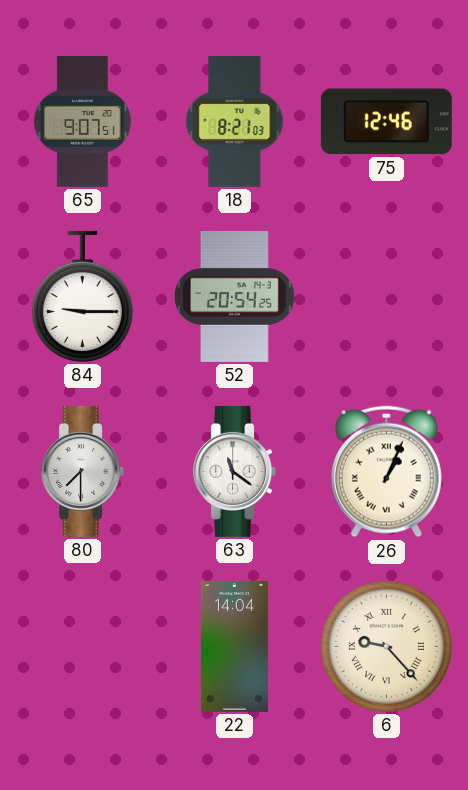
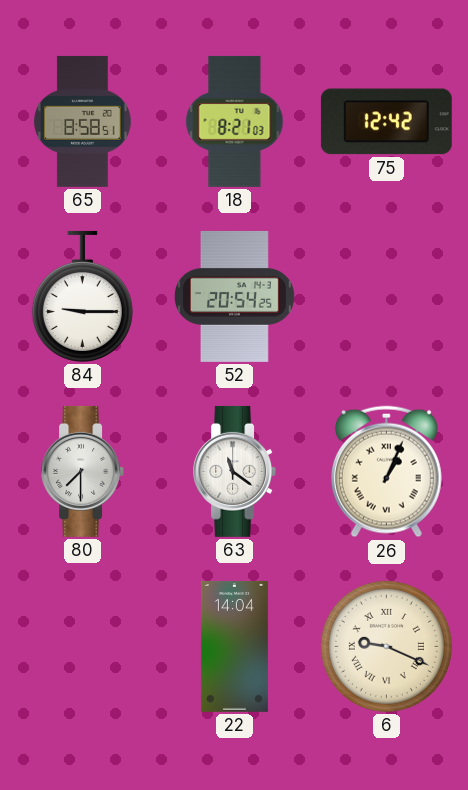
65: 9:07 -> 8:58
75: 12:46 -> 12:42
6: 9:23 -> 9:19
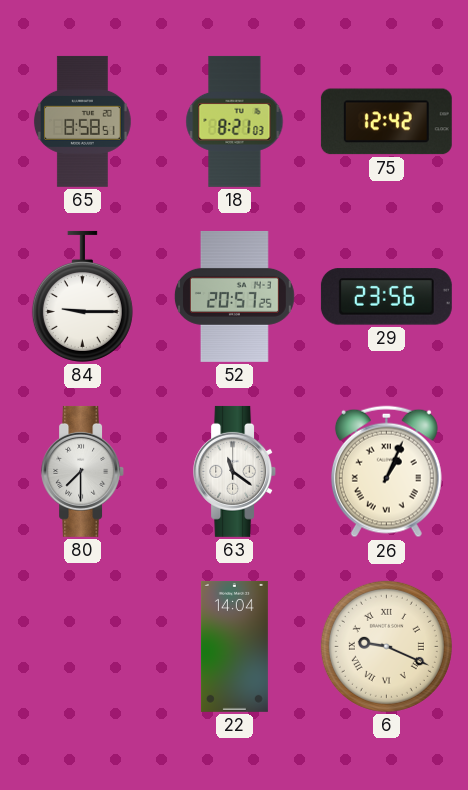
52: 20:54 -> 20:57
29: none -> 23:56
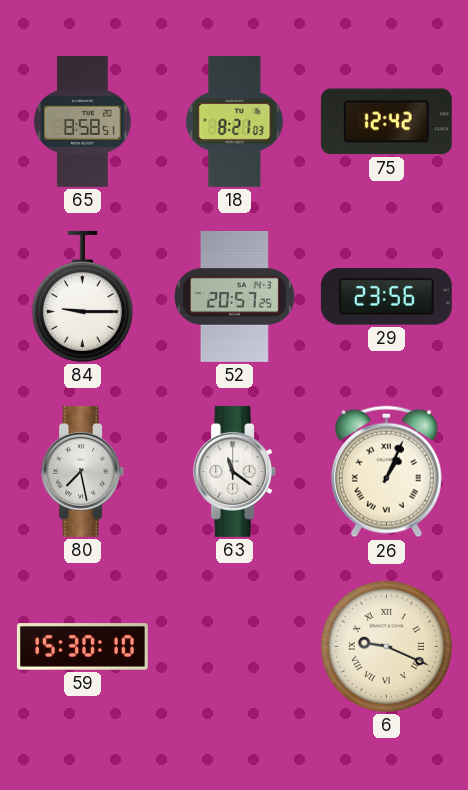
80: 7:30 -> 7:28
59: none -> 15:30
22: 14:04 -> none
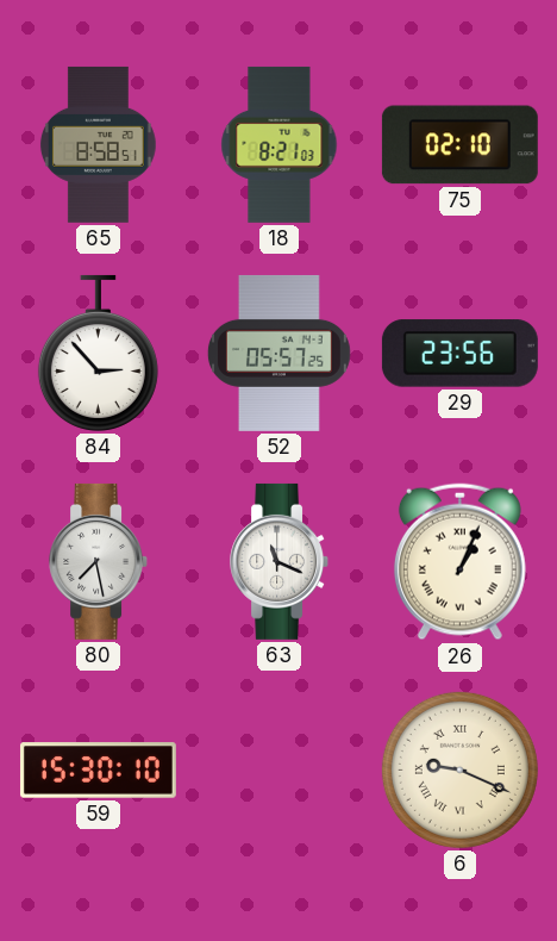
75: 12:42 -> 02:10
84: 9:15 -> 2:53
52: 20:57 -> 05:57
63: 11:21 -> 11:19
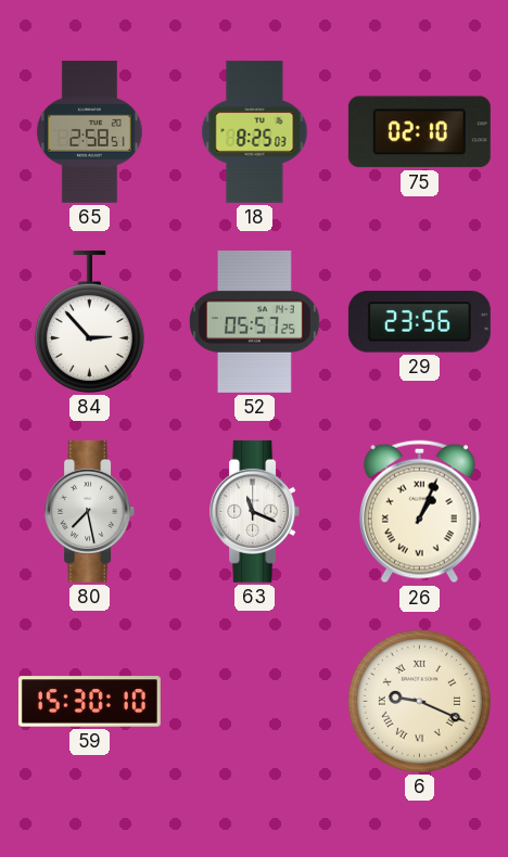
65: 8:58 -> 2:58
18: 8:21 -> 8:25
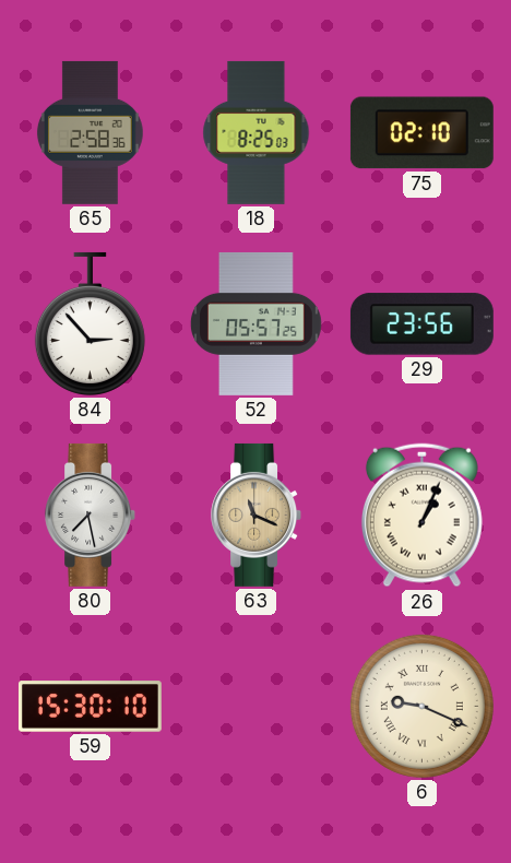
65: 2:58:51 -> 2:58:36
63 dial: white -> champagne
